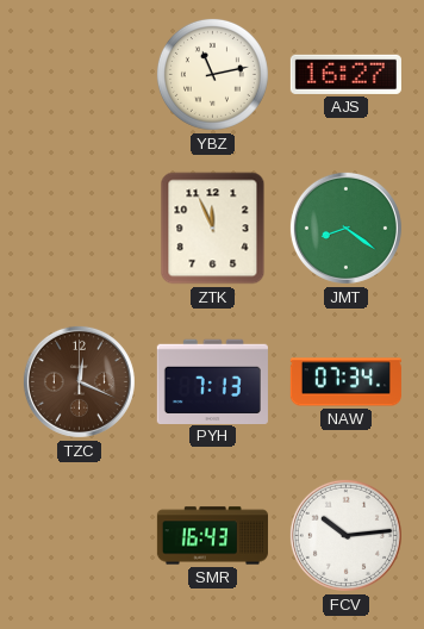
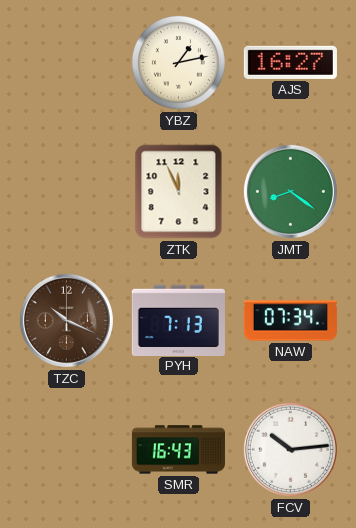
YBZ: 11:13 -> 1:13
TZC: 12:19 -> 10:19
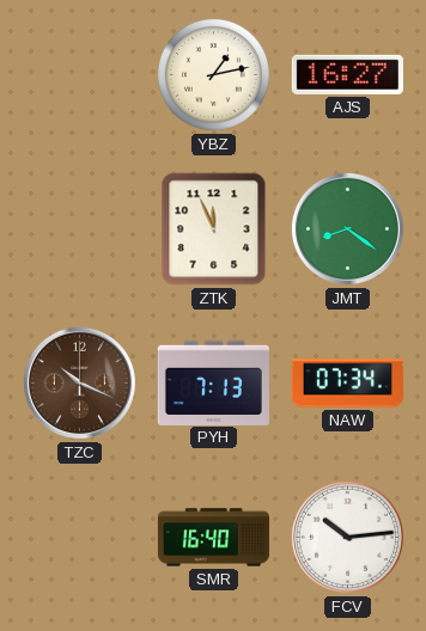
SMR: 16:43 -> 16:40
